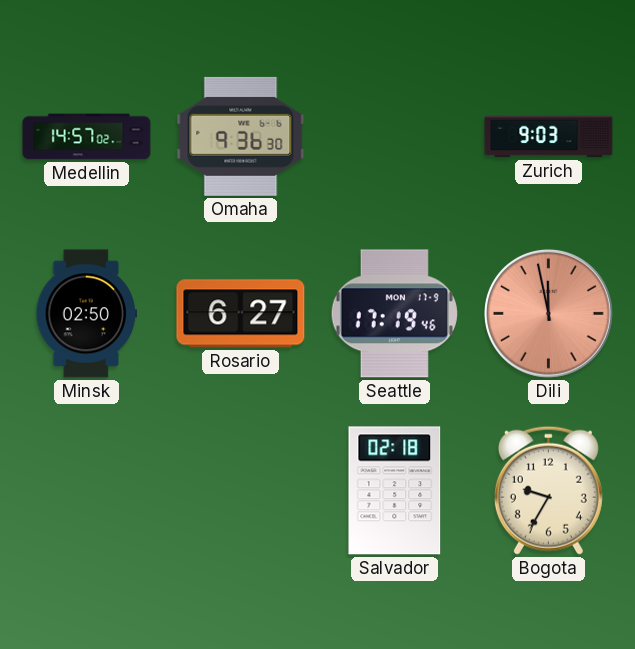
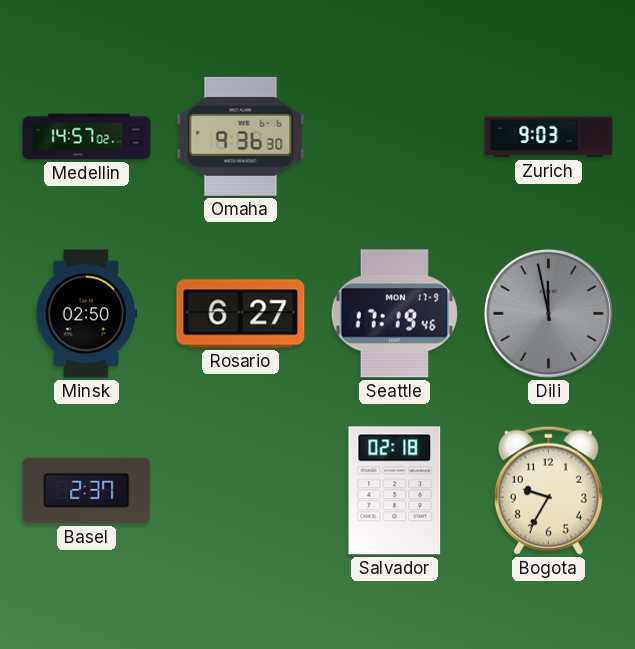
Dili dial: salmon -> grey
Basel: none -> 2:37
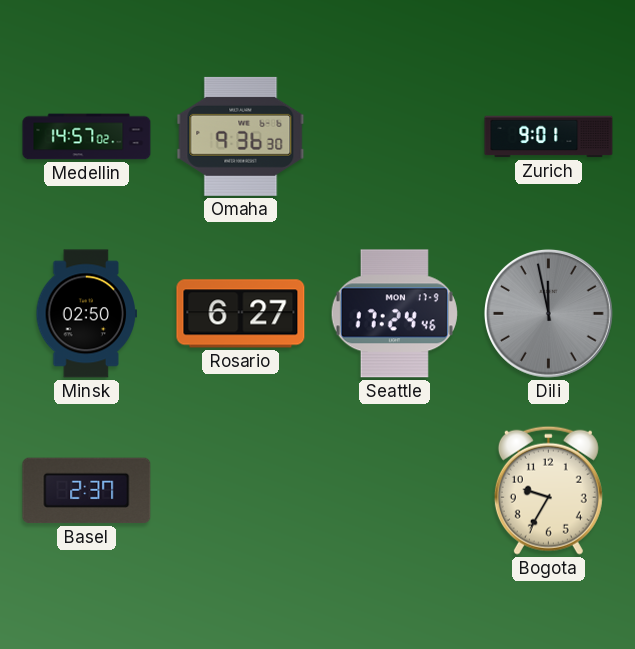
Zurich: 9:03 -> 9:01
Seattle: 17:19 -> 17:24
Salvador: 02:18 -> none
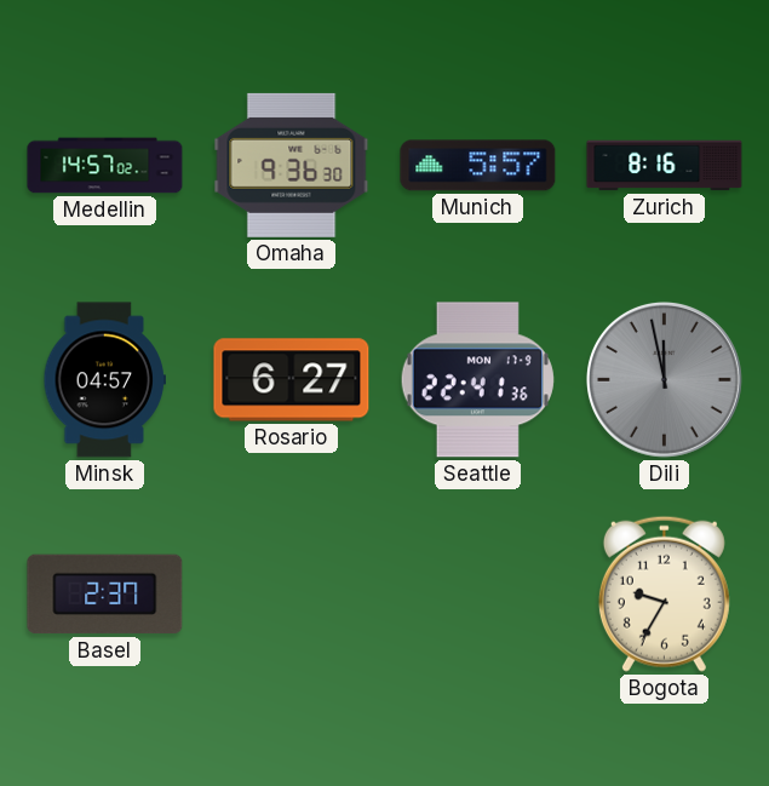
Munich: none -> 5:57
Zurich: 9:01 -> 8:16
Minsk: 02:50 -> 04:57
Seattle: 17:24 -> 22:41
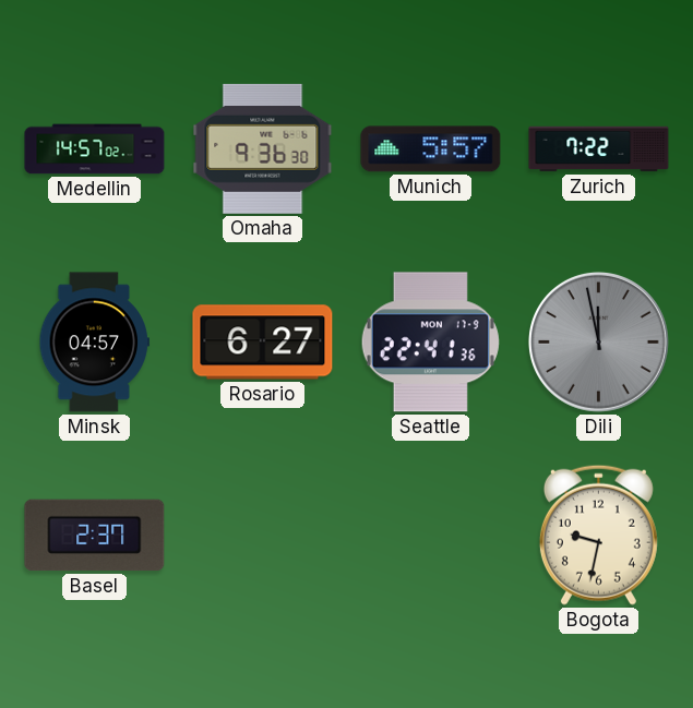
Zurich: 8:16 -> 7:22
Bogota: 9:35 -> 9:32
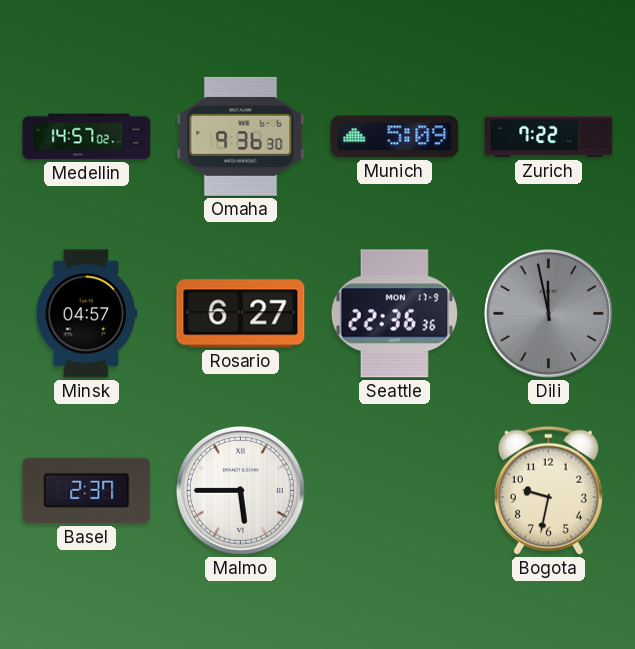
Munich: 5:57 -> 5:09
Seattle: 22:41 -> 22:36
Malmo: none -> 5:45
